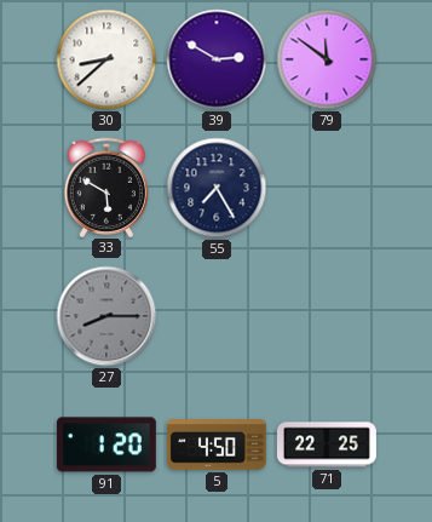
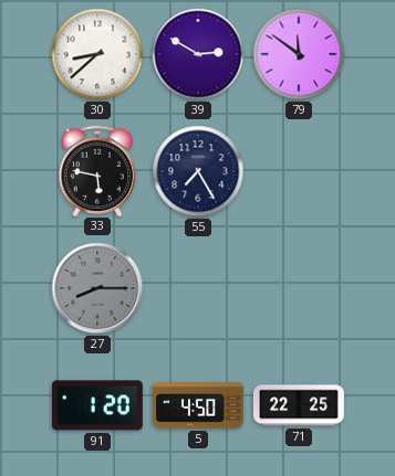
33: 5:50 -> 5:47
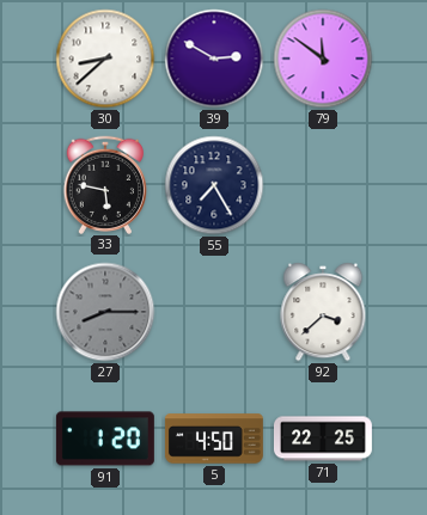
92: none -> 3:38
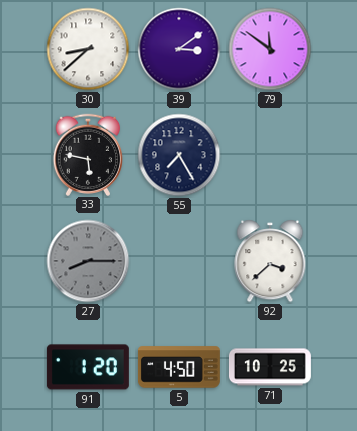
39: 2:50 -> 3:09
71: 22:25 -> 10:25
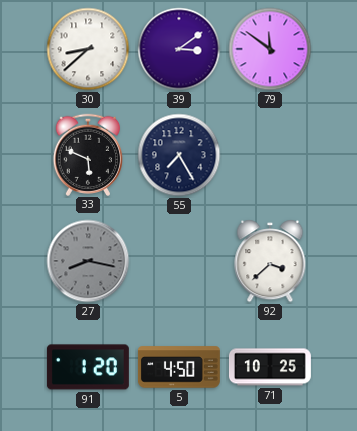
33: 5:47 -> 5:49
27: 8:15 -> 8:17
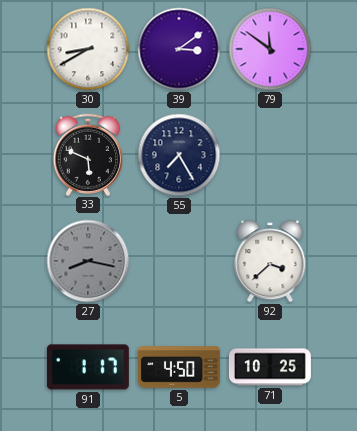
30: 8:38 -> 8:40
91: 1:20 -> 1:17
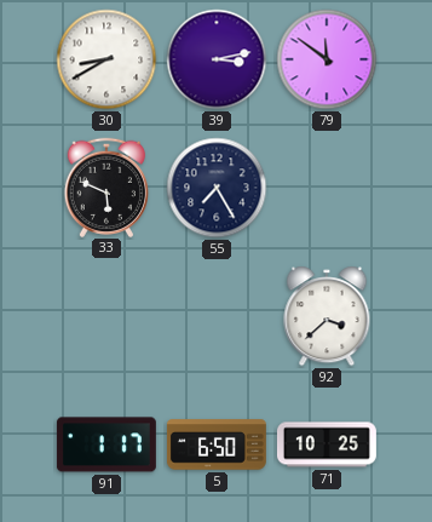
39: 3:09 -> 3:13
27: 8:17 -> none
5: 4:50 -> 6:50
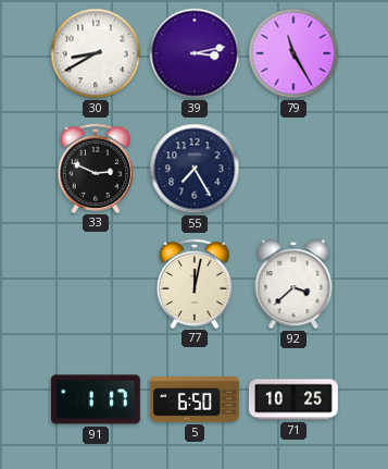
79: 11:51 -> 11:25
33: 5:49 -> 2:49
77: none -> 12:02
